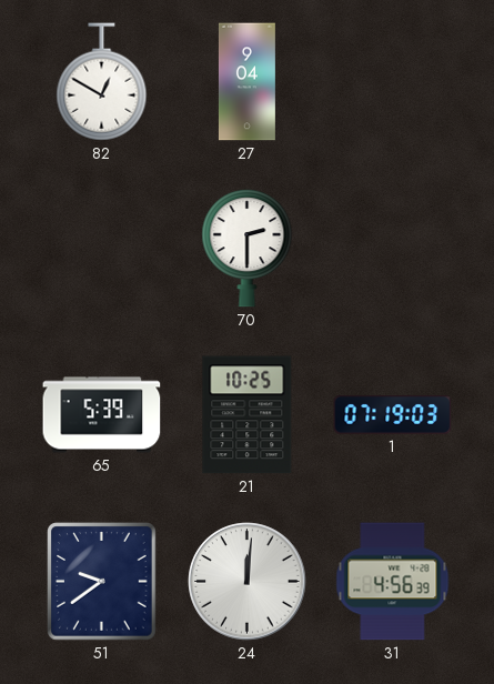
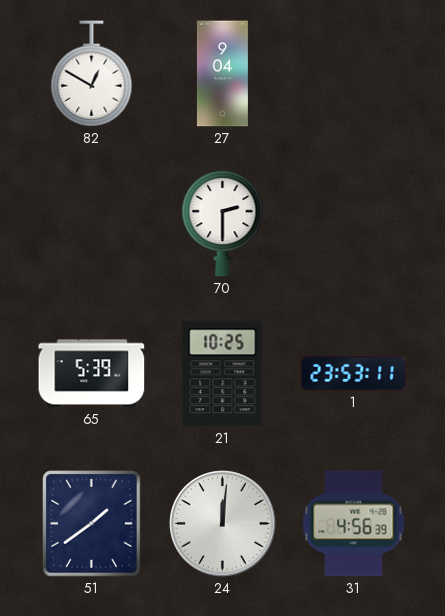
1: 07:19 -> 23:53
51: 9:39 -> 1:39
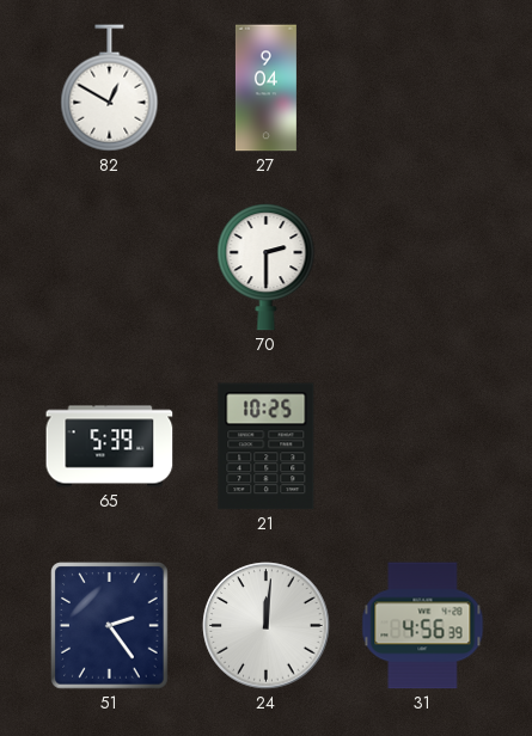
1: 23:53 -> none
51: 1:39 -> 2:24
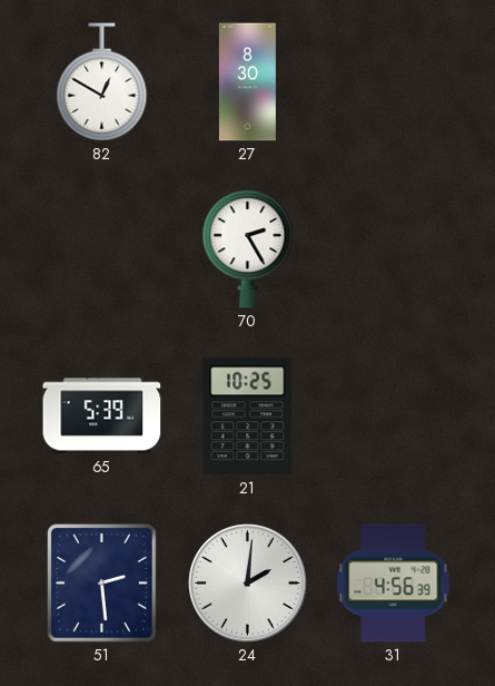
27: 9:04 -> 8:30
70: 2:30 -> 2:25
51: 2:24 -> 2:29
24: 12:01 -> 2:01
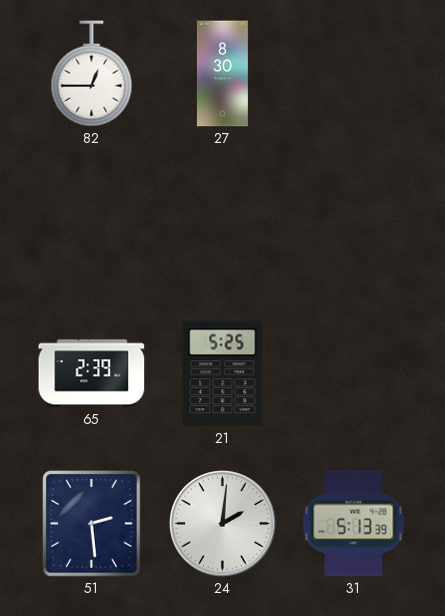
82: 12:50 -> 12:45
70: 2:25 -> none
65: 5:39 -> 2:39
21: 10:25 -> 5:25
31: 4:56 -> 5:13
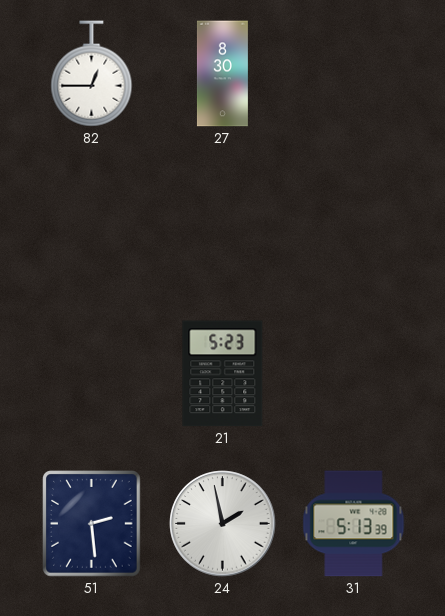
65: 2:39 -> none
21: 5:25 -> 5:23
24: 2:01 -> 1:58
